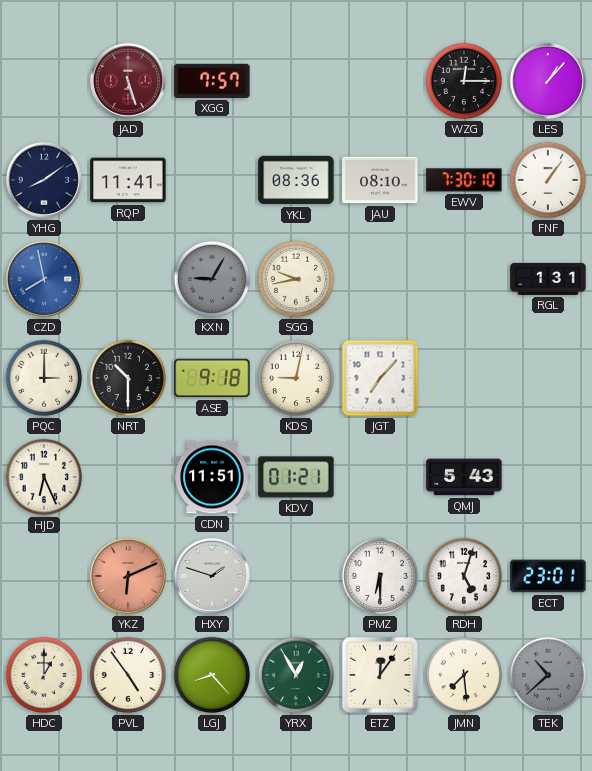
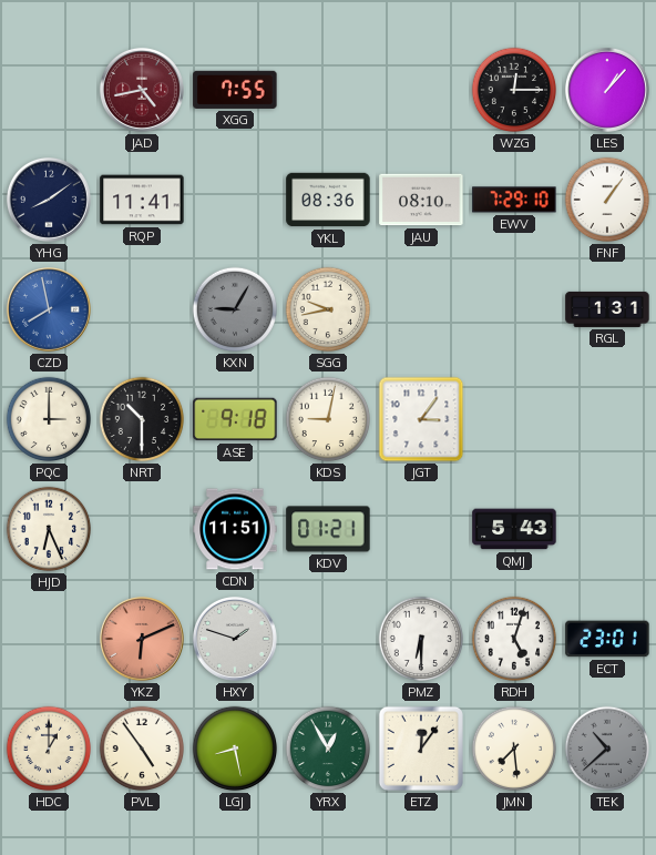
JAD: 5:27 -> 4:43
XGG: 7:57 -> 7:55
EWV: 7:30 -> 7:29
JGT: 7:07 -> 3:06
LGJ: 8:23 -> 8:28
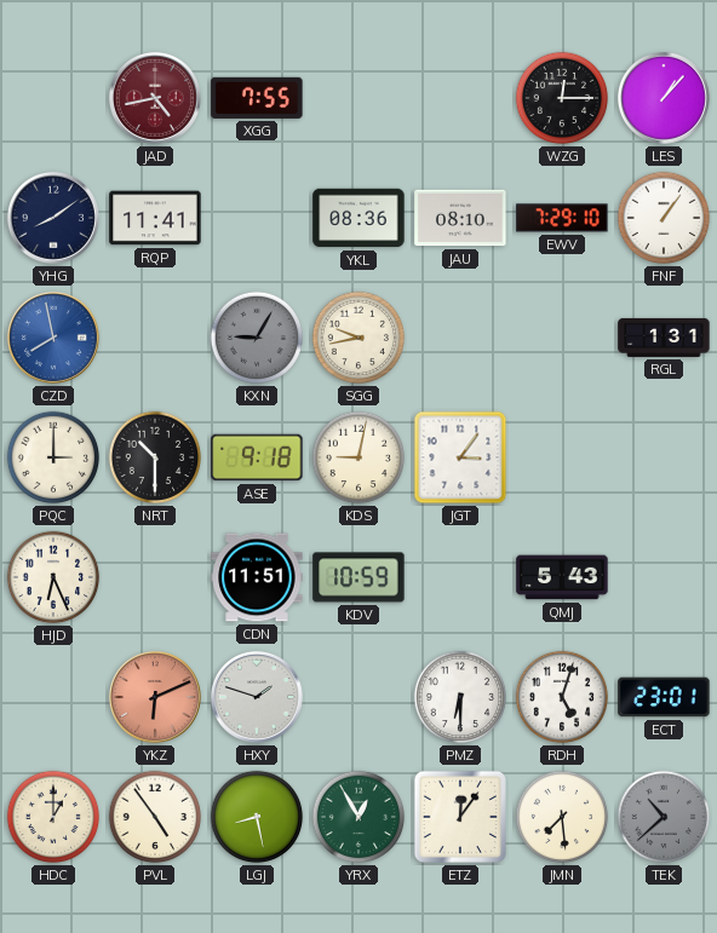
KDV: 01:21 -> 10:59
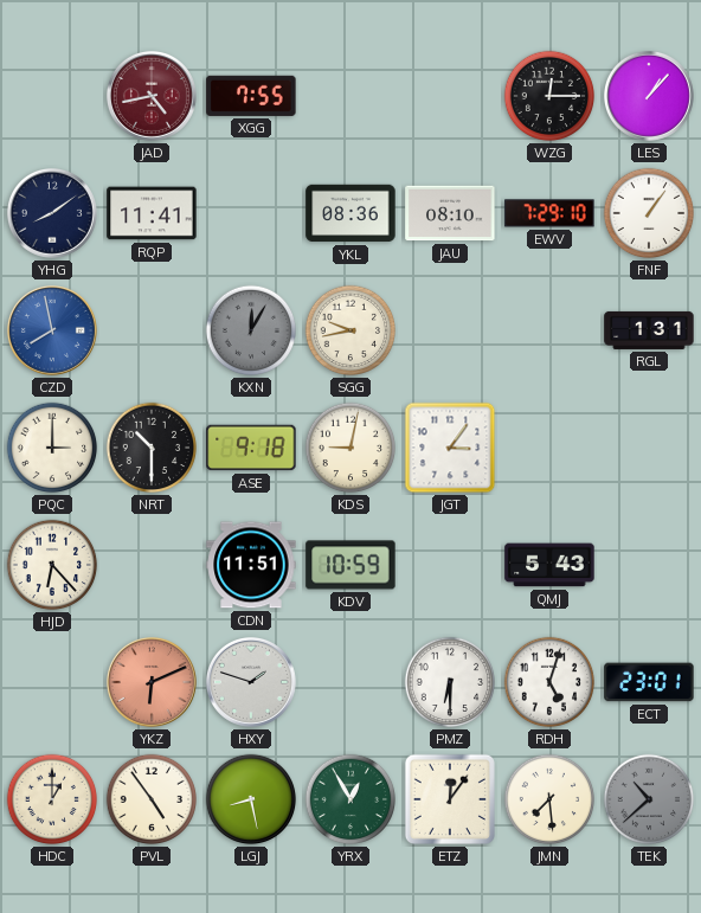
KXN: 9:05 -> 12:05
HJD: 6:26 -> 6:23
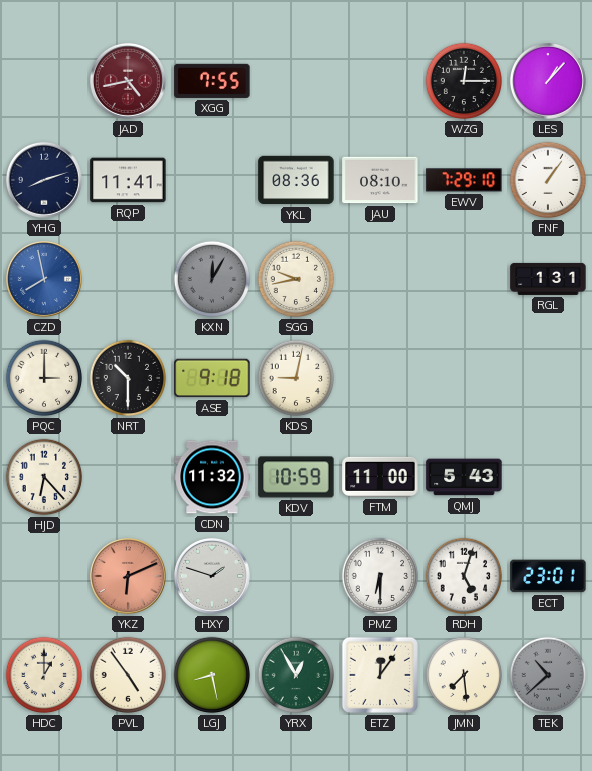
YHG: 8:09 -> 8:12
JGT: 3:06 -> none
CDN: 11:51 -> 11:32
FTM: none -> 11:00
